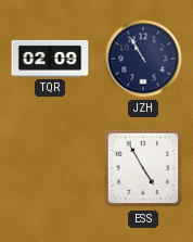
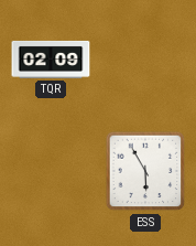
JZH: 10:55 -> none
ESS: 4:55 -> 5:55
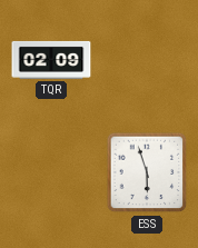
ESS: 5:55 -> 5:57
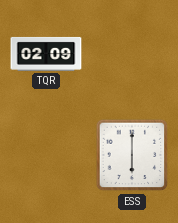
ESS: 5:57 -> 6:00
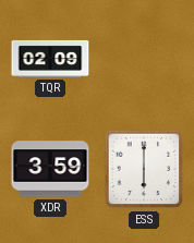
XDR: none -> 3:59
